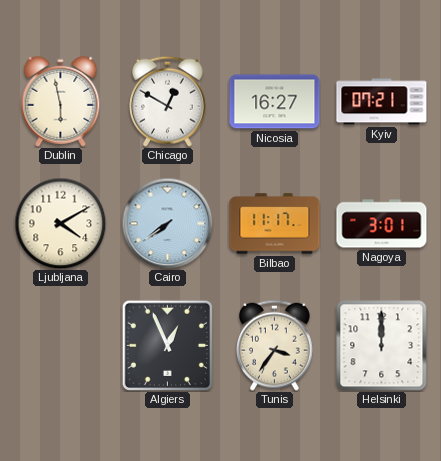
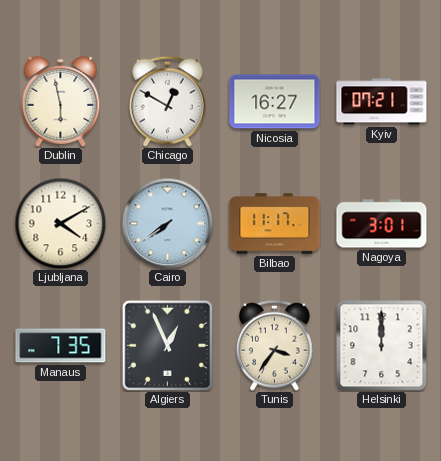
Manaus: none -> 7:35
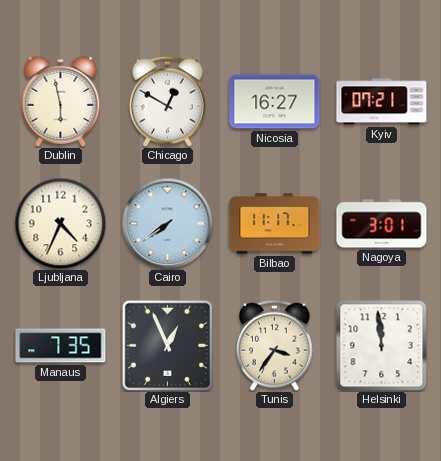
Ljubljana: 4:10 -> 4:34
Helsinki: 12:00 -> 11:59
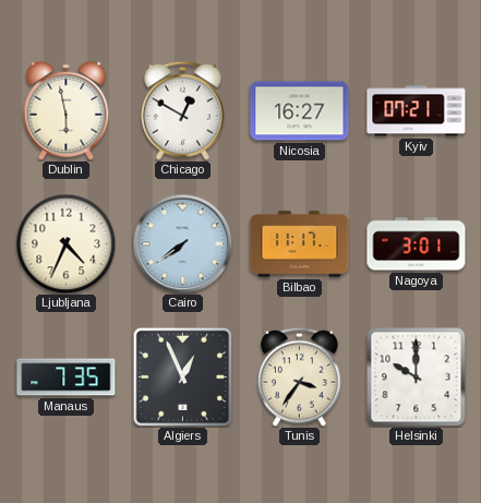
Helsinki: 11:59 -> 10:00
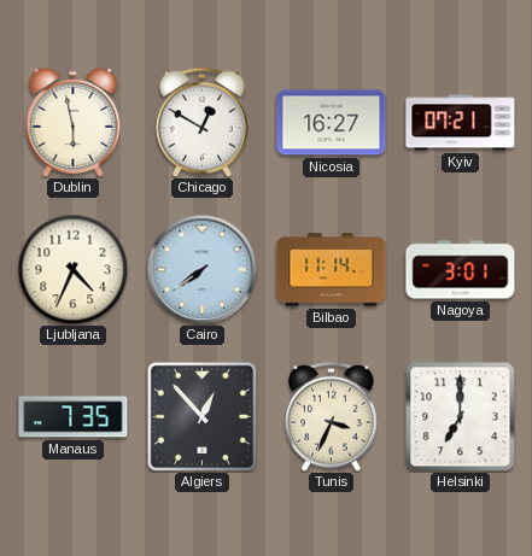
Bilbao: 11:17 -> 11:14
Algiers: 12:56 -> 12:53
Tunis: 3:36 -> 3:34
Helsinki: 10:00 -> 7:00
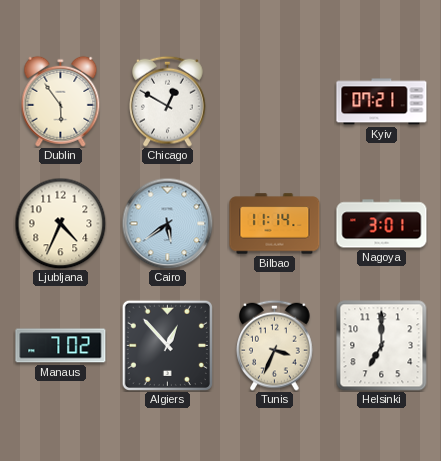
Dublin: 5:58 -> 5:54
Nicosia: 16:27 -> none
Cairo: 7:39 -> 5:39
Manaus: 7:35 -> 7:02
